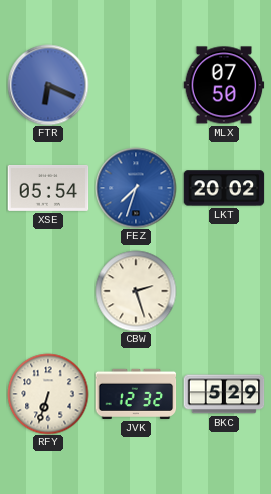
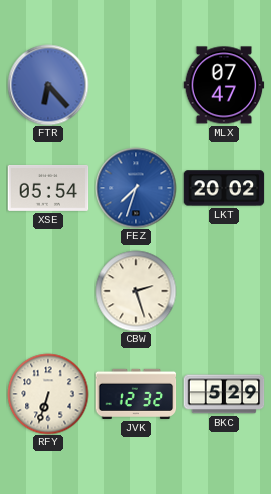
FTR: 6:19 -> 6:23
MLX: 07:50 -> 07:47
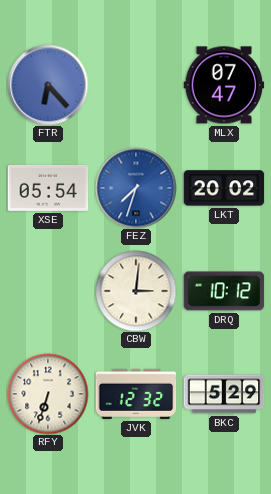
CBW: 2:27 -> 3:01
DRQ: none -> 10:12
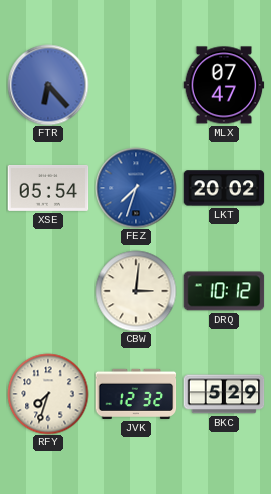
RFY: 6:33 -> 7:33
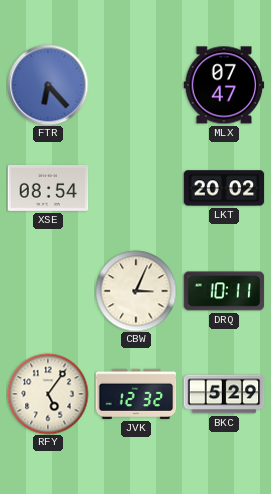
XSE: 05:54 -> 08:54
FEZ: 7:33 -> none
CBW: 3:01 -> 3:04
DRQ: 10:12 -> 10:11
RFY: 7:33 -> 5:06
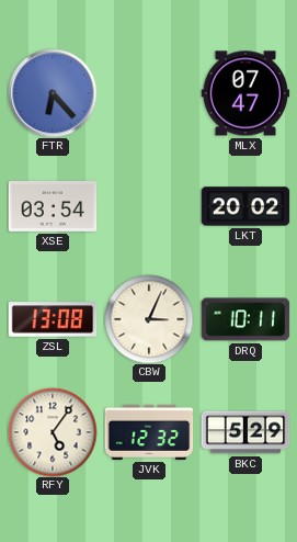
XSE: 08:54 -> 03:54
ZSL: none -> 13:08
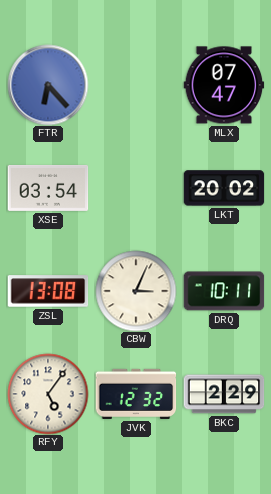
BKC: 5:29 -> 2:29
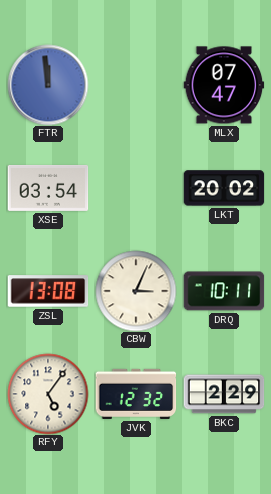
FTR: 6:23 -> 11:59
